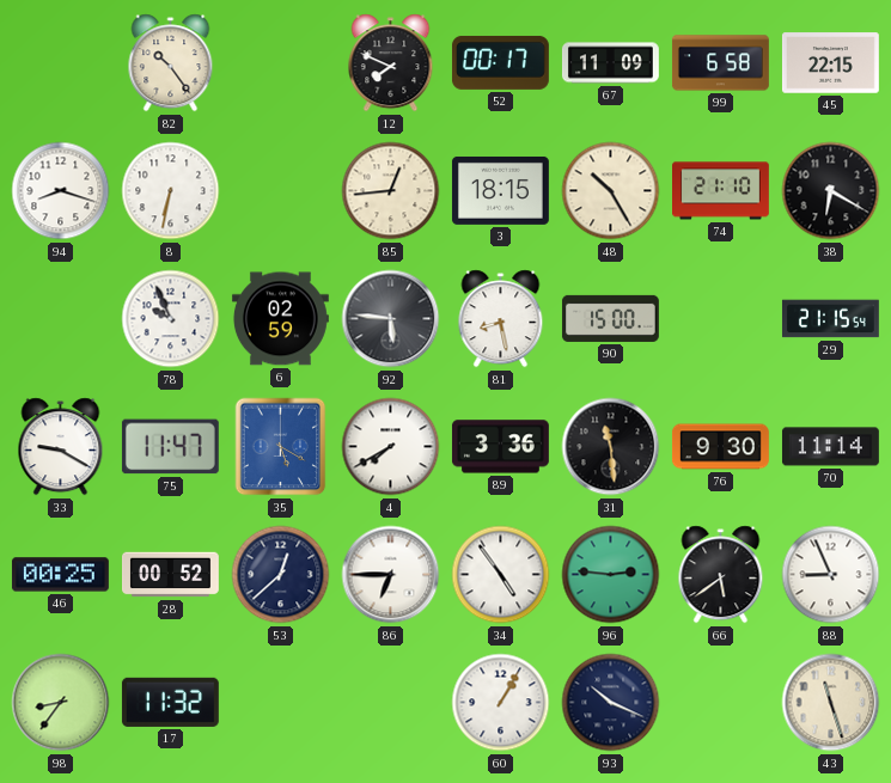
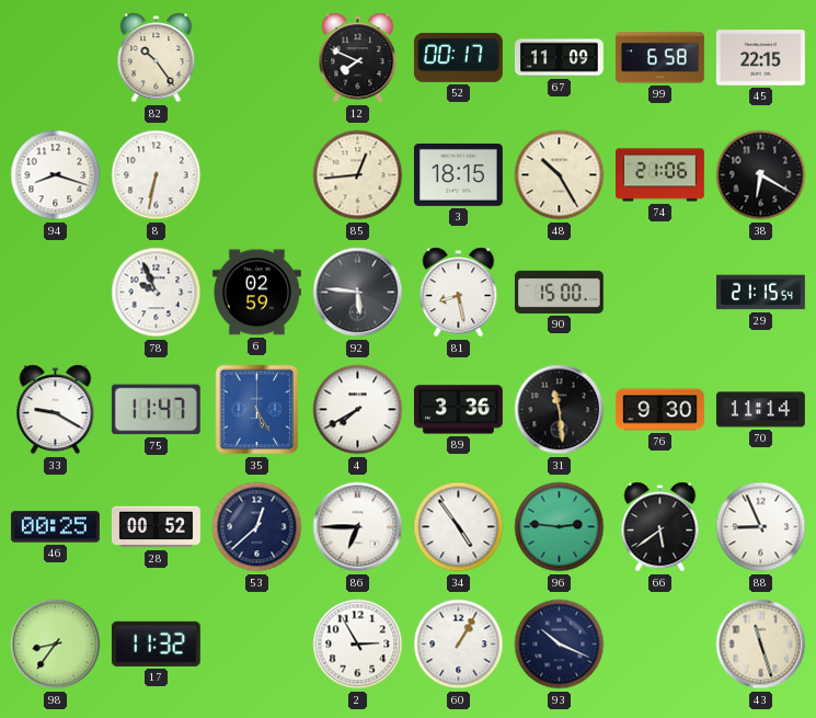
74: 21:10 -> 21:06
35: 5:20 -> 5:25
2: none -> 2:55
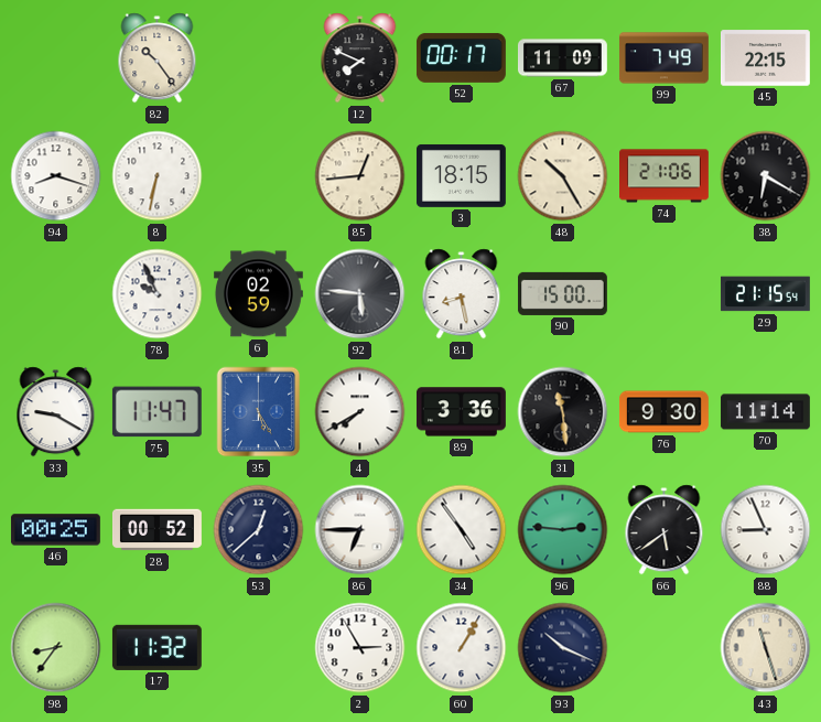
99: 6:58 -> 7:49
